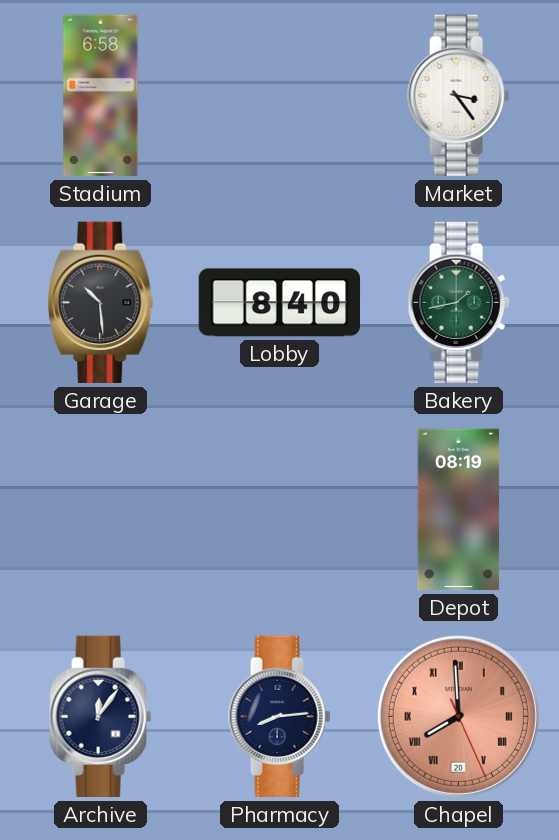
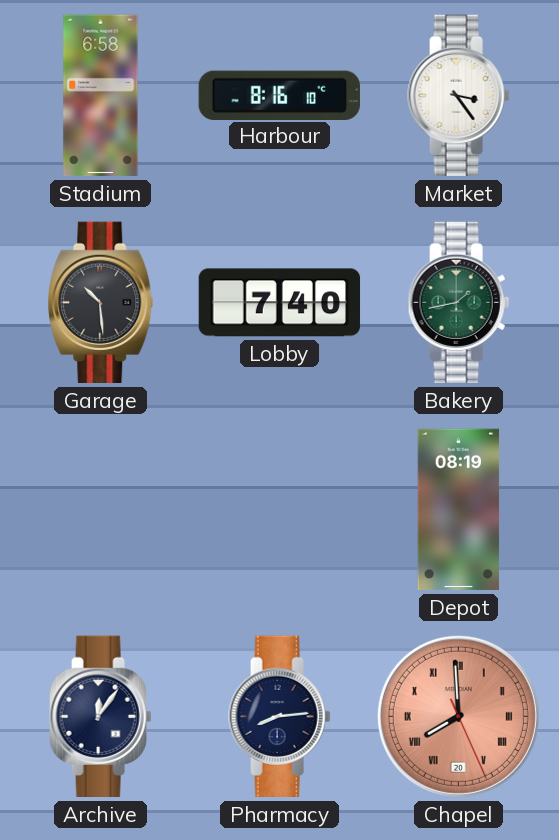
Harbour: none -> 8:16
Lobby: 8:40 -> 7:40
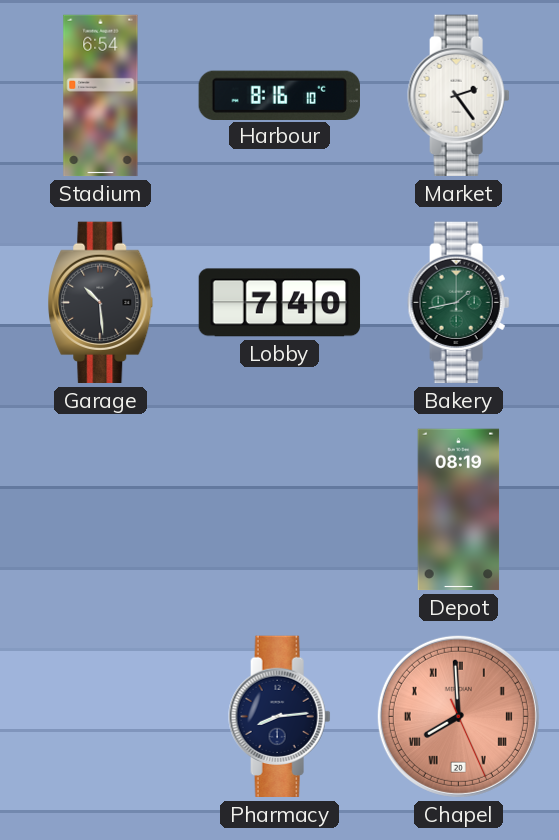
Stadium: 6:58 -> 6:54
Market: 3:24 -> 2:24
Archive: 12:06 -> none
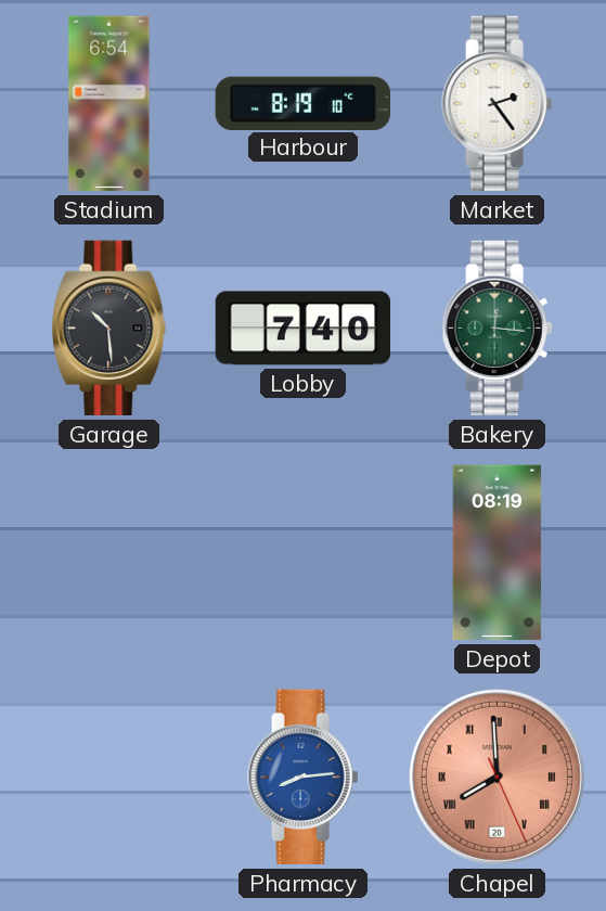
Harbour: 8:16 -> 8:19
Bakery: 1:43 -> 12:16
Pharmacy dial: navy -> blue
